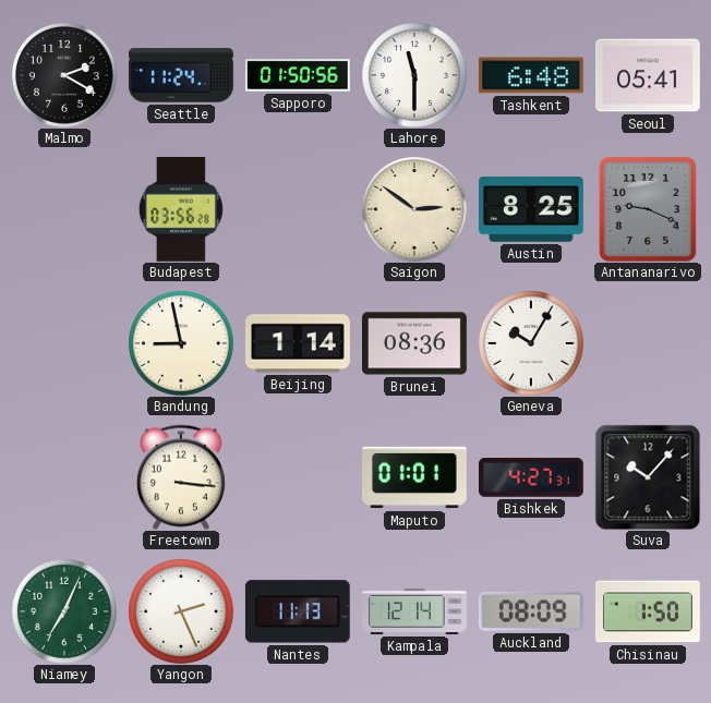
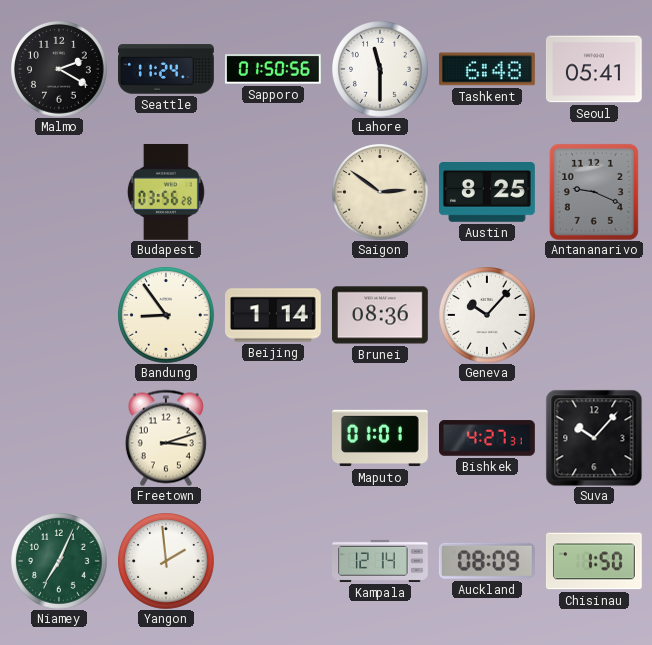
Bandung: 8:58 -> 8:54
Geneva: 10:05 -> 10:07
Freetown: 3:16 -> 3:12
Yangon: 2:26 -> 1:59
Nantes: 11:13 -> none
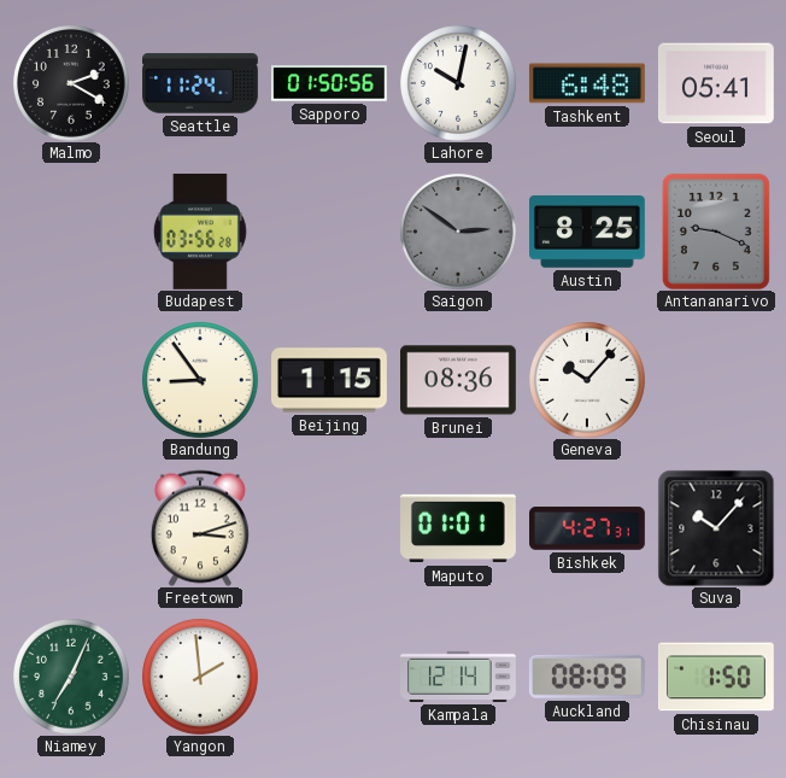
Lahore: 11:30 -> 10:02
Saigon dial: cream -> grey
Beijing: 1:14 -> 1:15
